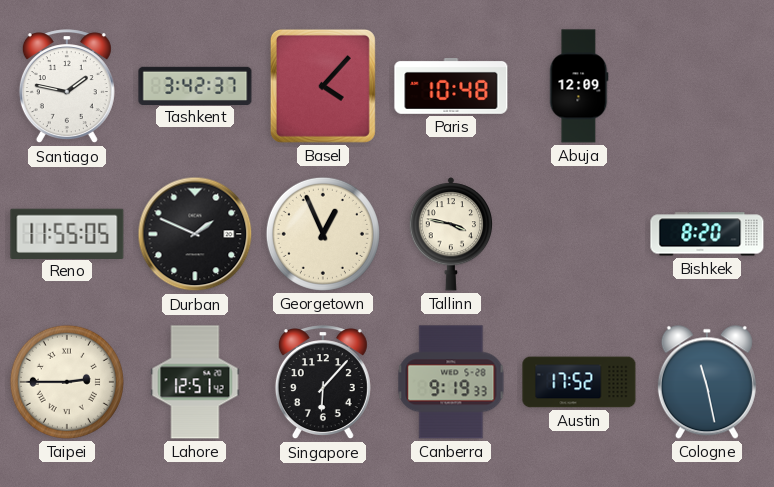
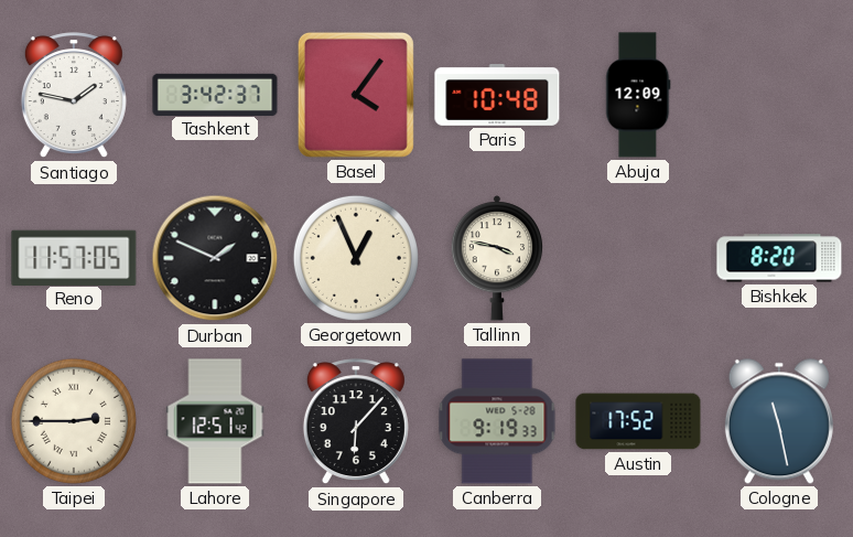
Basel: 4:07 -> 4:06
Reno: 11:55 -> 11:57
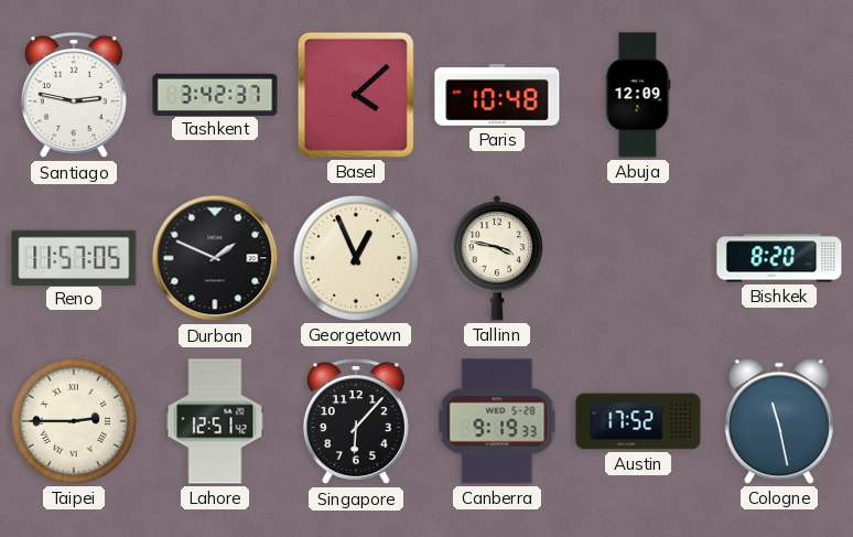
Santiago: 1:47 -> 2:47
Basel: 4:06 -> 4:08
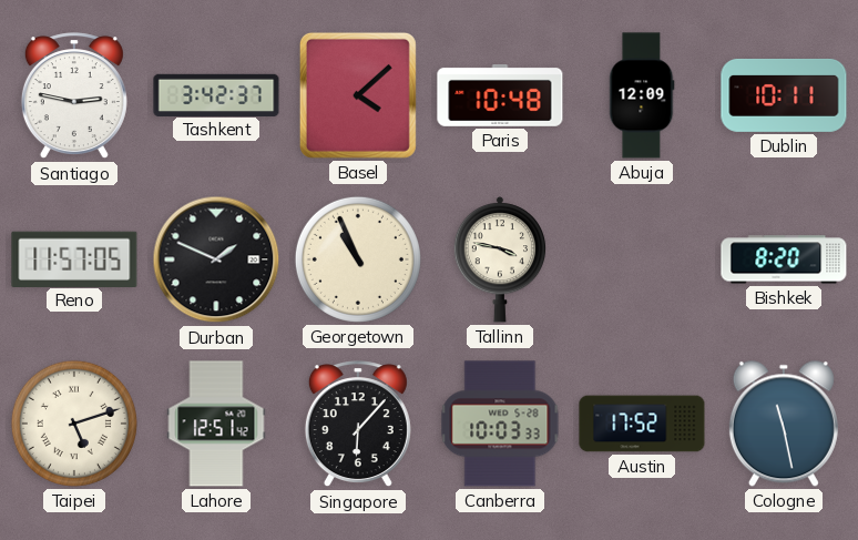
Dublin: none -> 10:11
Georgetown: 12:56 -> 10:56
Taipei: 2:45 -> 5:12
Canberra: 9:19 -> 10:03
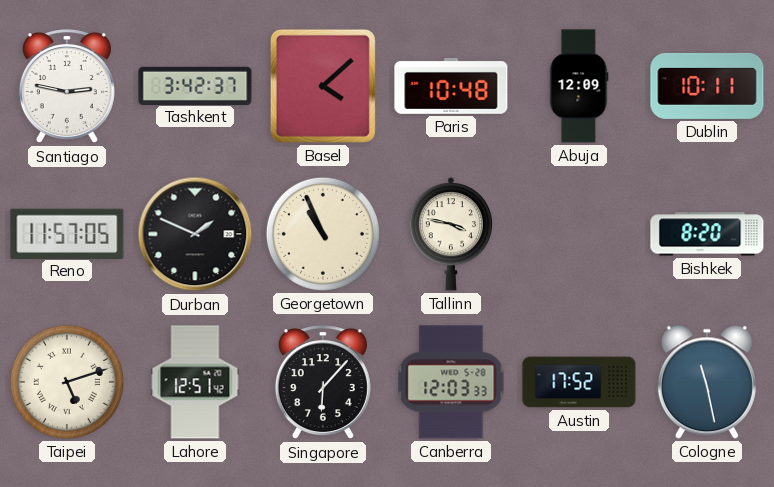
Canberra: 10:03 -> 12:03
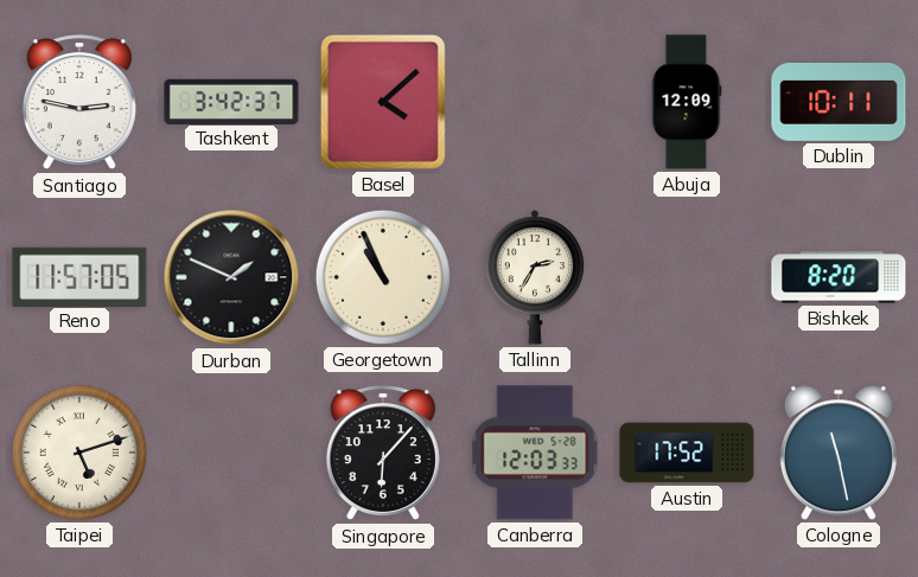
Paris: 10:48 -> none
Tallinn: 3:47 -> 2:35
Lahore: 12:51 -> none
